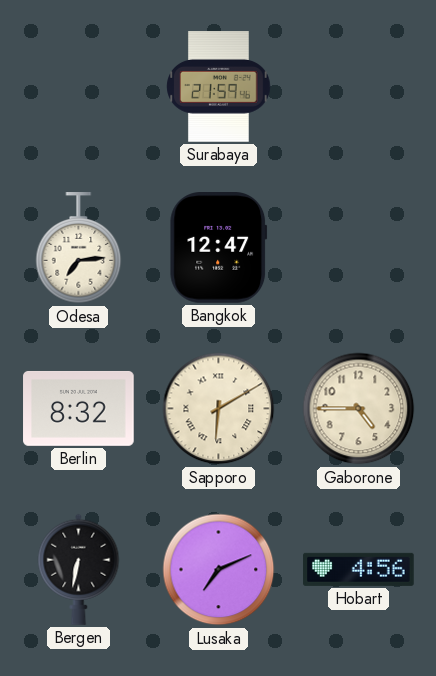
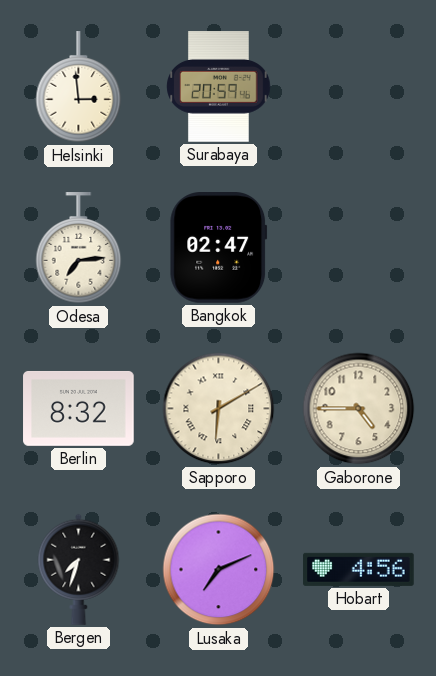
Helsinki: none -> 2:59
Surabaya: 21:59 -> 20:59
Bangkok: 12:47 -> 02:47
Bergen: 6:32 -> 7:33
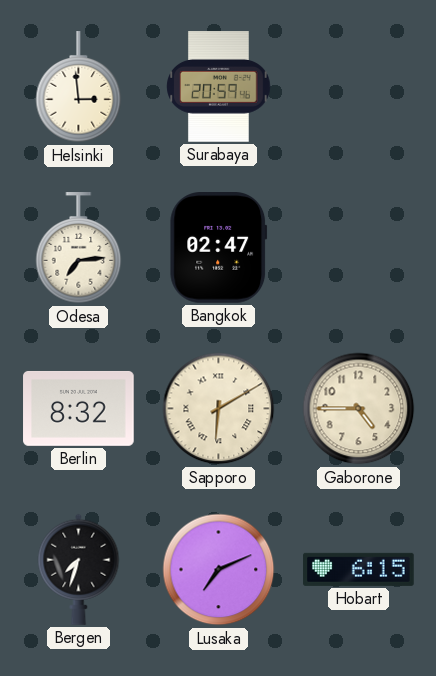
Hobart: 4:56 -> 6:15
